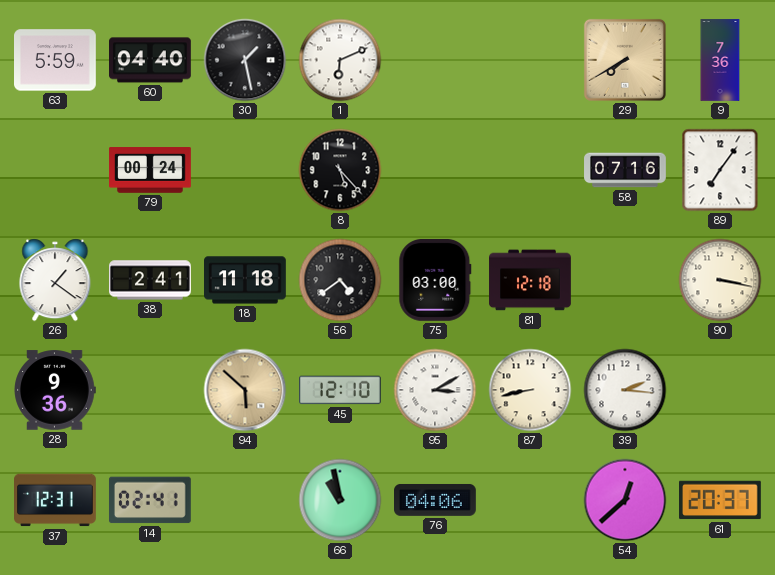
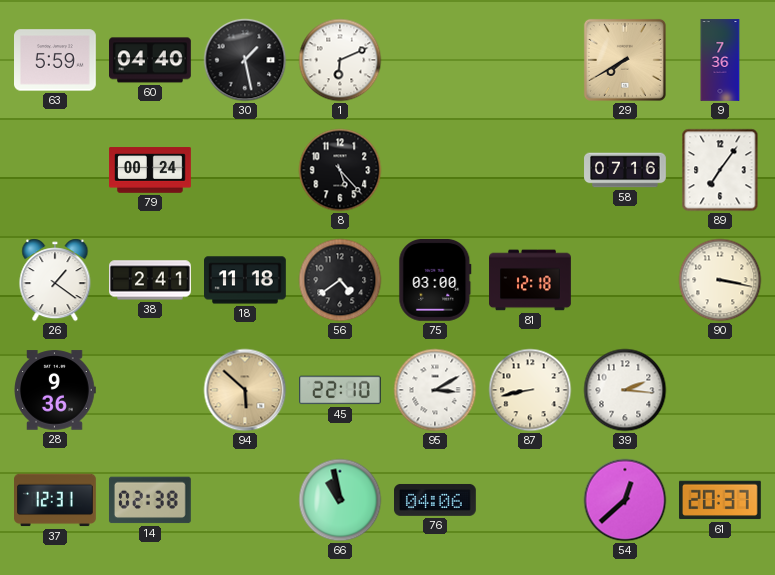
45: 12:10 -> 22:10
14: 02:41 -> 02:38
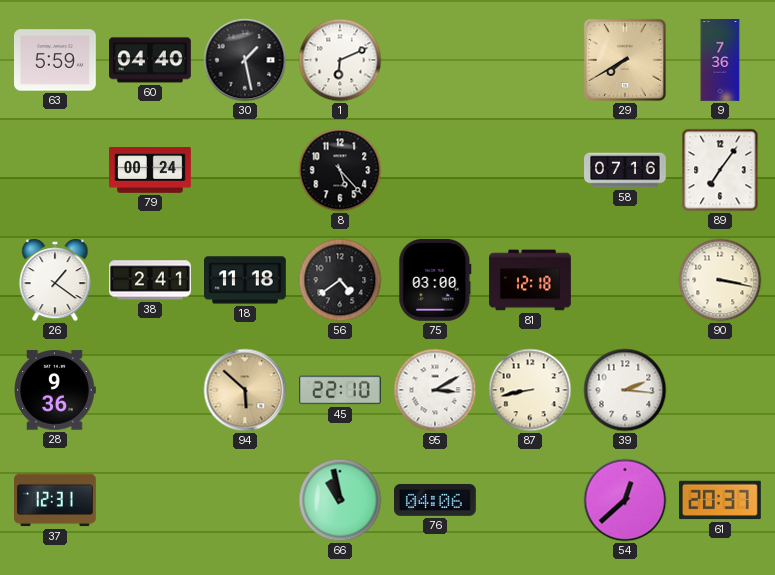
14: 02:38 -> none
